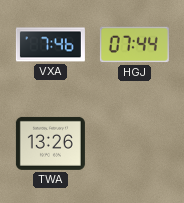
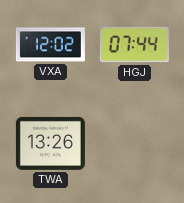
VXA: 7:46 -> 12:02
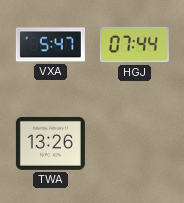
VXA: 12:02 -> 5:47
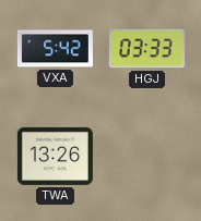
VXA: 5:47 -> 5:42
HGJ: 07:44 -> 03:33
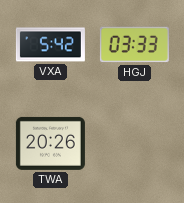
TWA: 13:26 -> 20:26
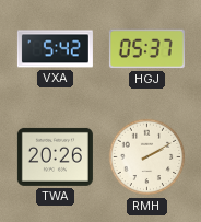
HGJ: 03:33 -> 05:37
RMH: none -> 2:10
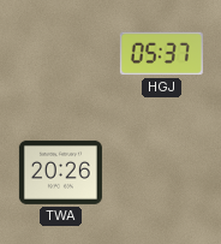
VXA: 5:42 -> none
RMH: 2:10 -> none
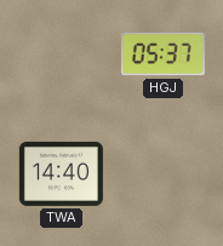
TWA: 20:26 -> 14:40
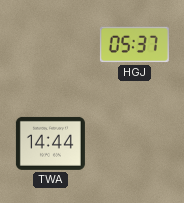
TWA: 14:40 -> 14:44
